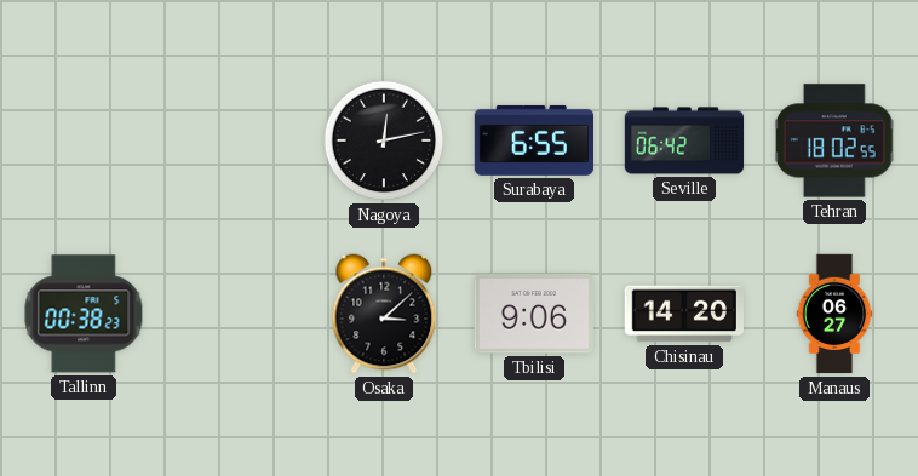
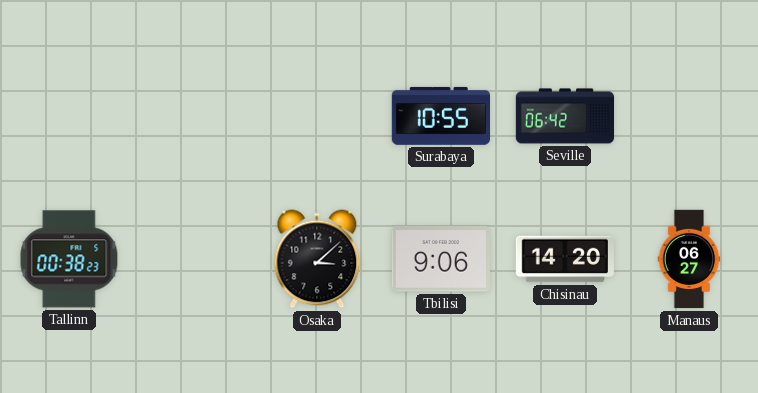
Nagoya: 12:13 -> none
Surabaya: 6:55 -> 10:55
Tehran: 18:02 -> none
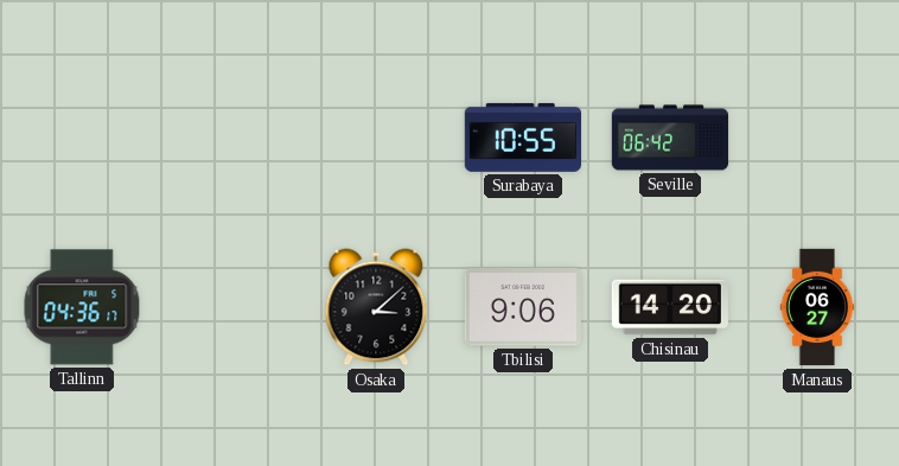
Tallinn: 00:38 -> 04:36
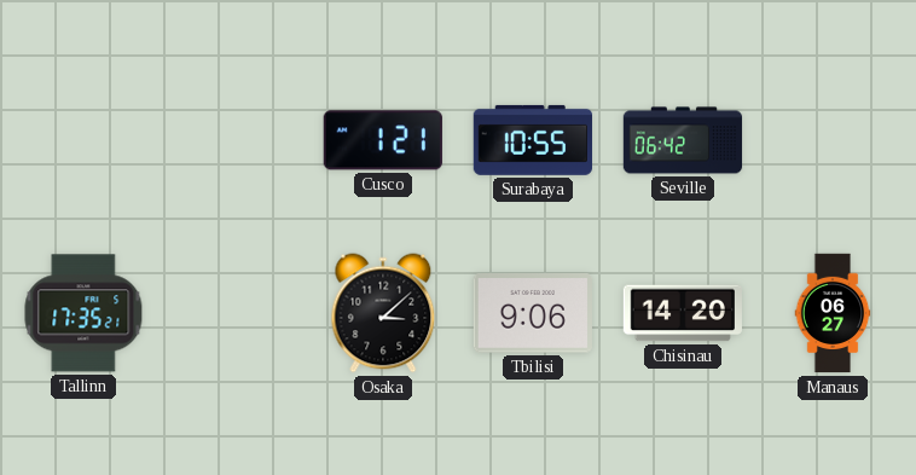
Cusco: none -> 1:21
Tallinn: 04:36 -> 17:35
